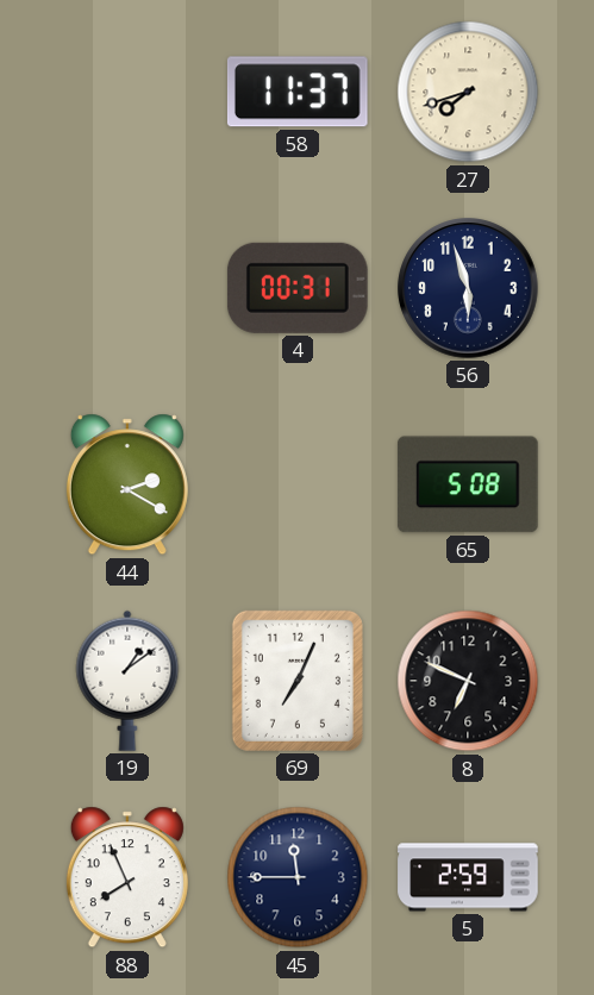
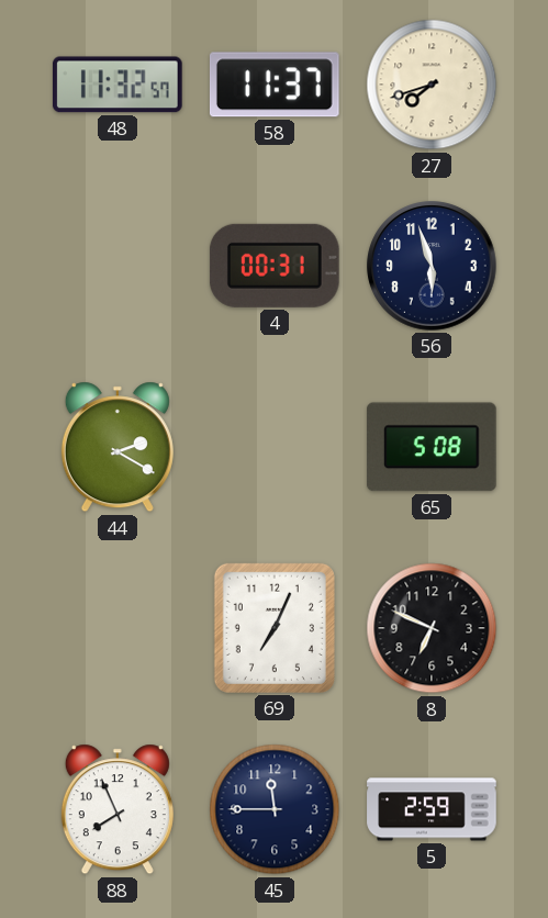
48: none -> 11:32
19: 1:09 -> none
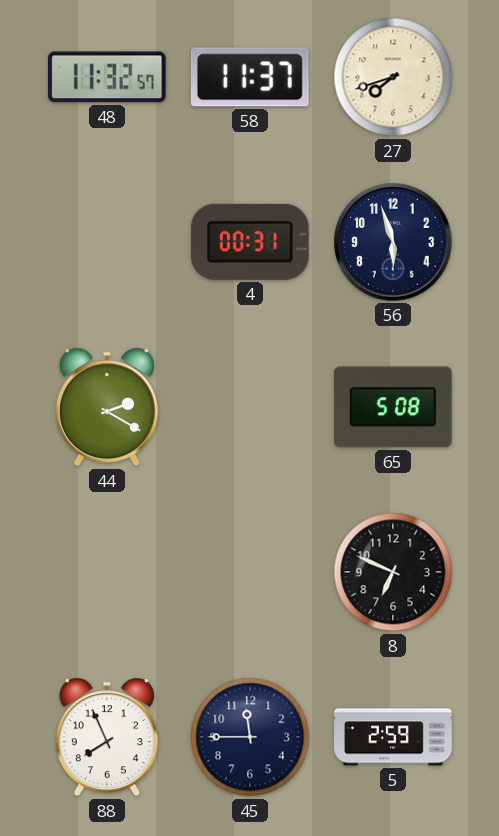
69: 7:04 -> none
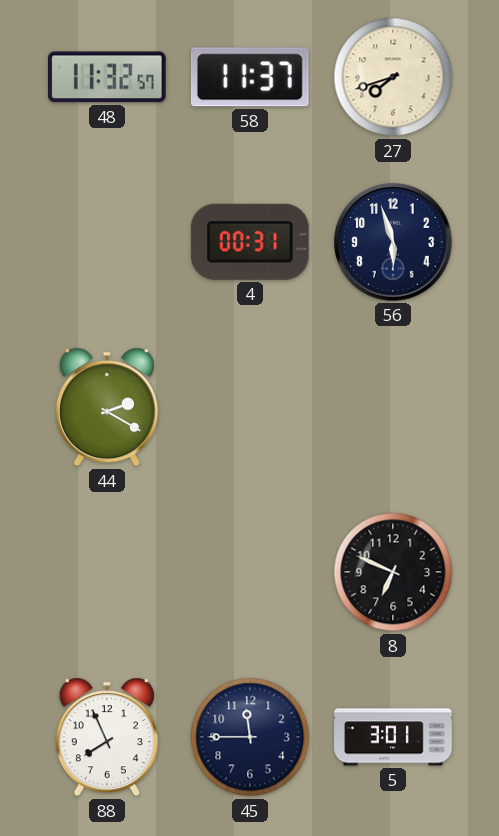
65: 5:08 -> none
5: 2:59 -> 3:01
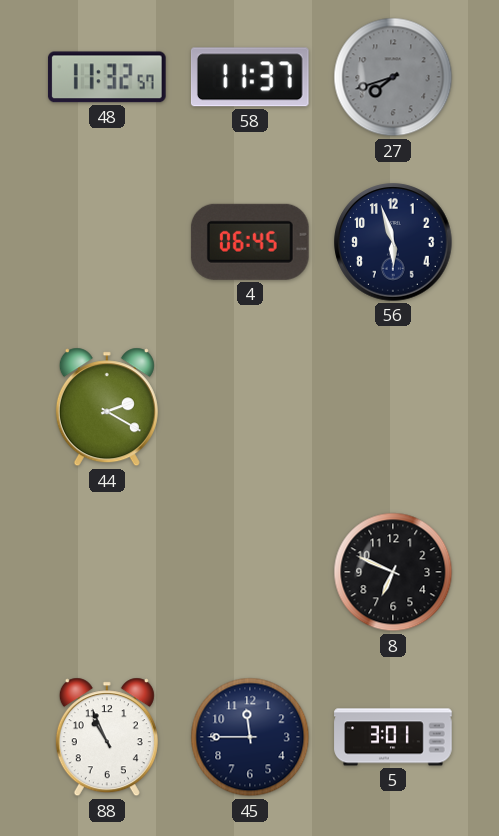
27 dial: cream -> grey
4: 00:31 -> 06:45
88: 7:56 -> 10:56
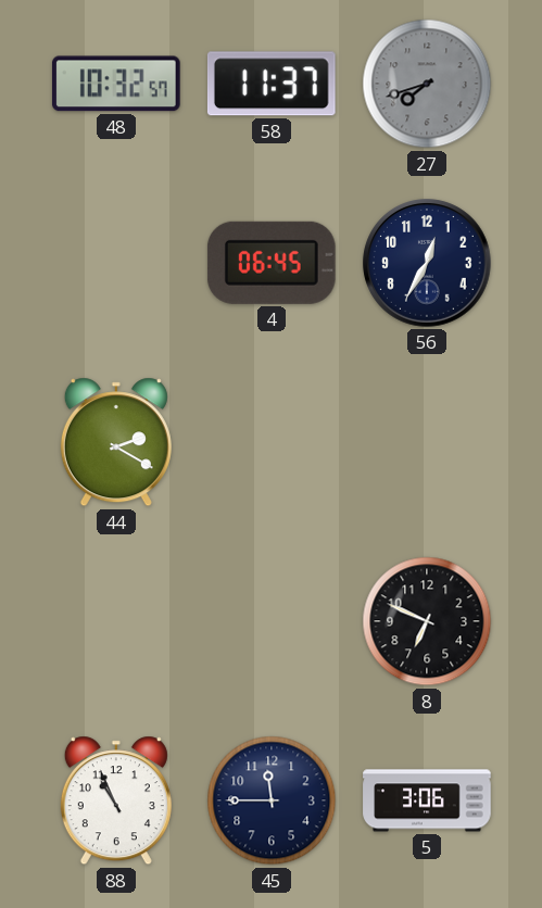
48: 11:32 -> 10:32
56: 5:57 -> 12:35
5: 3:01 -> 3:06
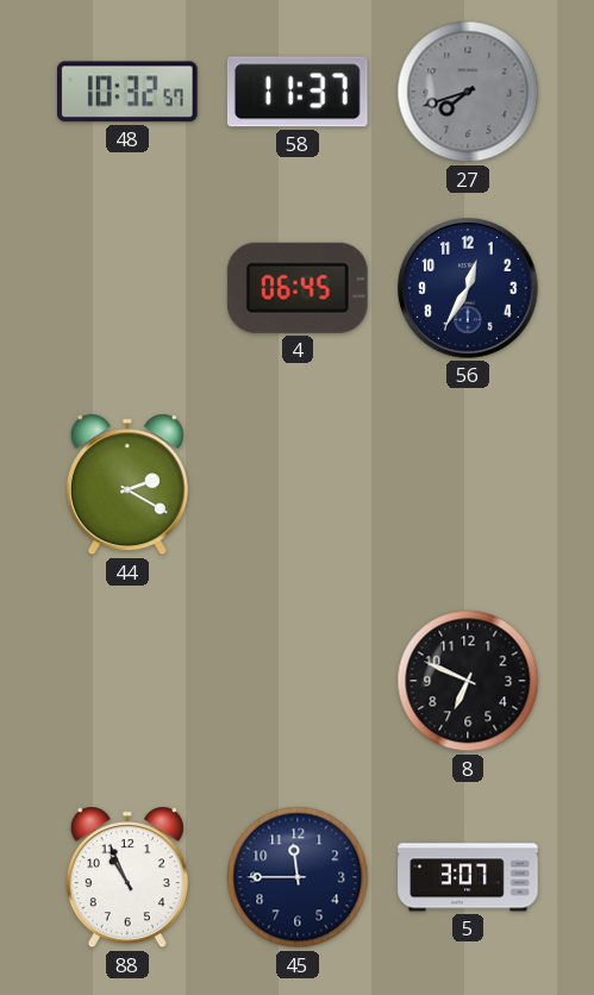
5: 3:06 -> 3:07
